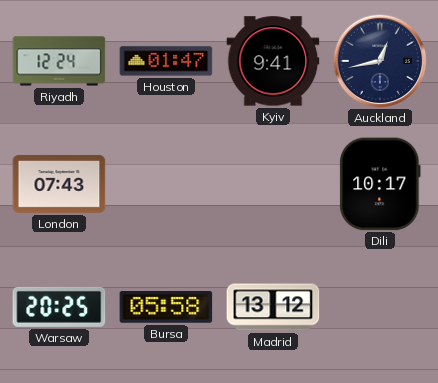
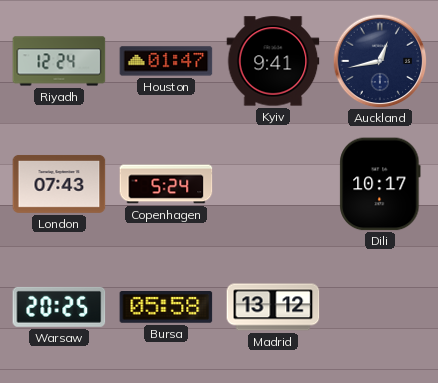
Copenhagen: none -> 5:24
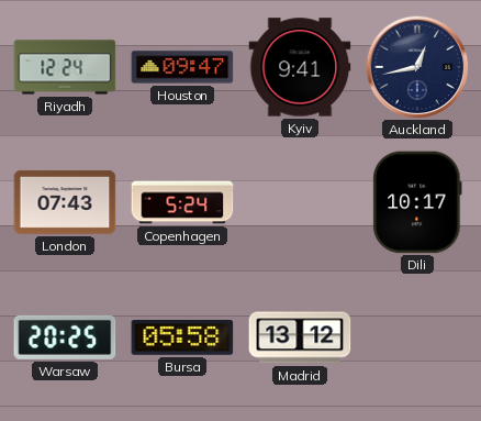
Houston: 01:47 -> 09:47
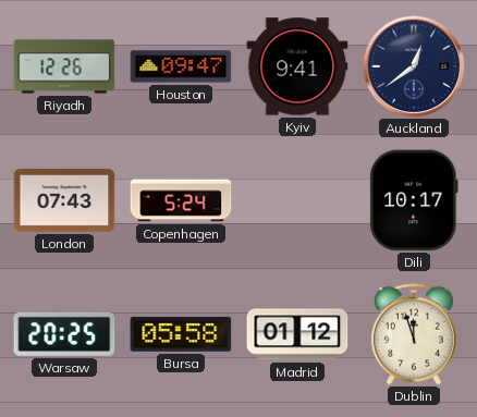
Riyadh: 12:24 -> 12:26
Auckland: 12:43 -> 12:39
Madrid: 13:12 -> 01:12
Dublin: none -> 11:57
